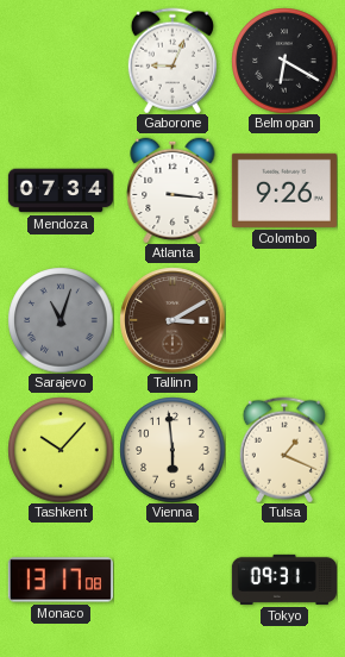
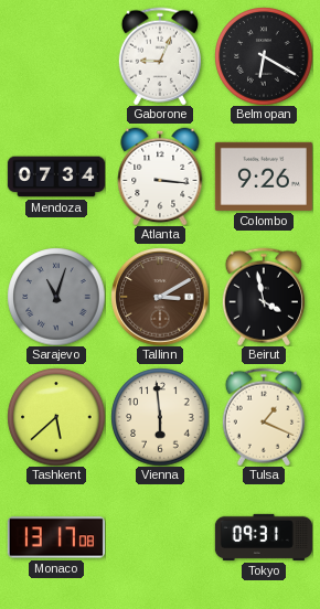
Beirut: none -> 3:58
Tashkent: 10:07 -> 5:38
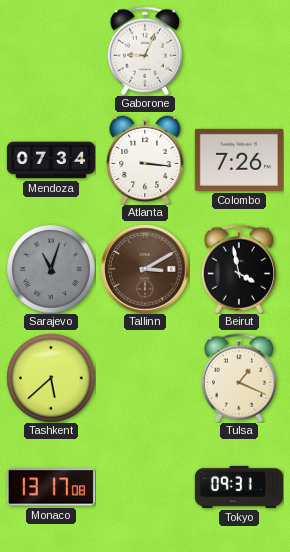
Belmopan: 6:20 -> none
Colombo: 9:26 -> 7:26
Vienna: 5:59 -> none
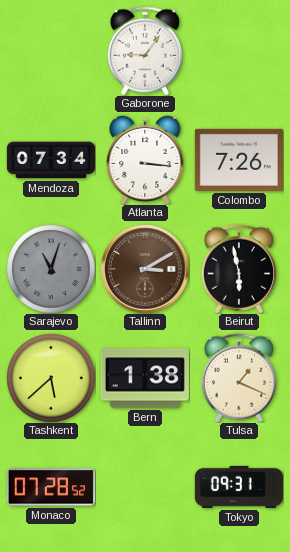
Gaborone: 9:04 -> 9:06
Beirut: 3:58 -> 5:58
Bern: none -> 1:38
Monaco: 13:17 -> 07:28
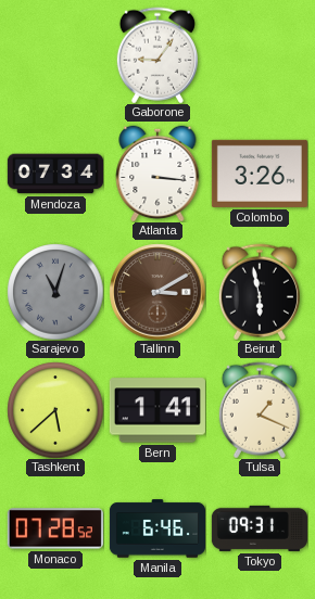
Colombo: 7:26 -> 3:26
Bern: 1:38 -> 1:41
Manila: none -> 6:46
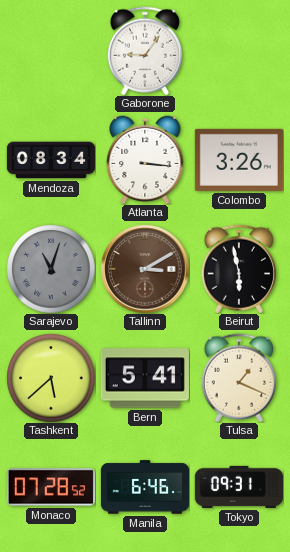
Mendoza: 07:34 -> 08:34
Bern: 1:41 -> 5:41
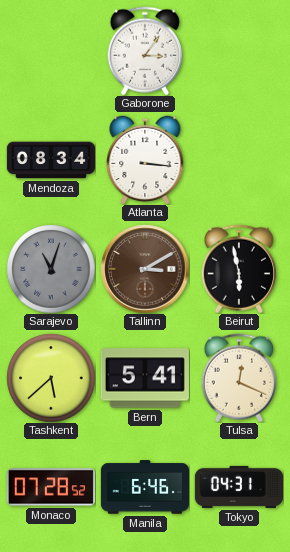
Gaborone: 9:06 -> 3:06
Colombo: 3:26 -> none
Tulsa: 1:19 -> 12:19
Tokyo: 09:31 -> 04:31
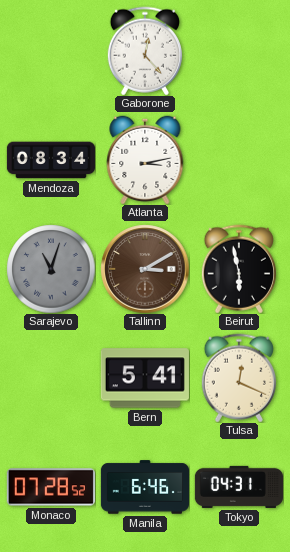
Gaborone: 3:06 -> 12:23
Atlanta: 3:16 -> 3:13
Tashkent: 5:38 -> none
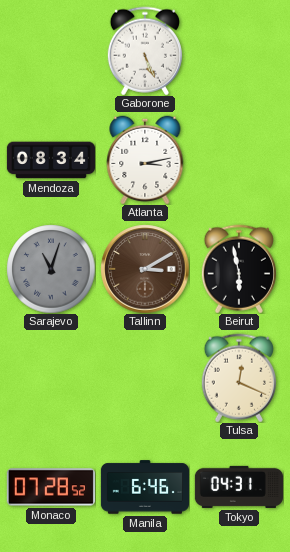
Gaborone: 12:23 -> 5:26
Bern: 5:41 -> none
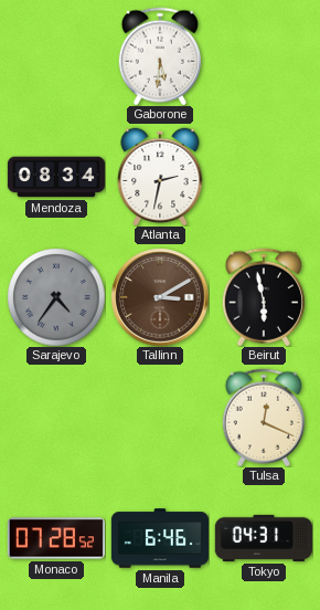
Gaborone: 5:26 -> 5:31
Atlanta: 3:13 -> 2:32
Sarajevo: 11:03 -> 4:36
